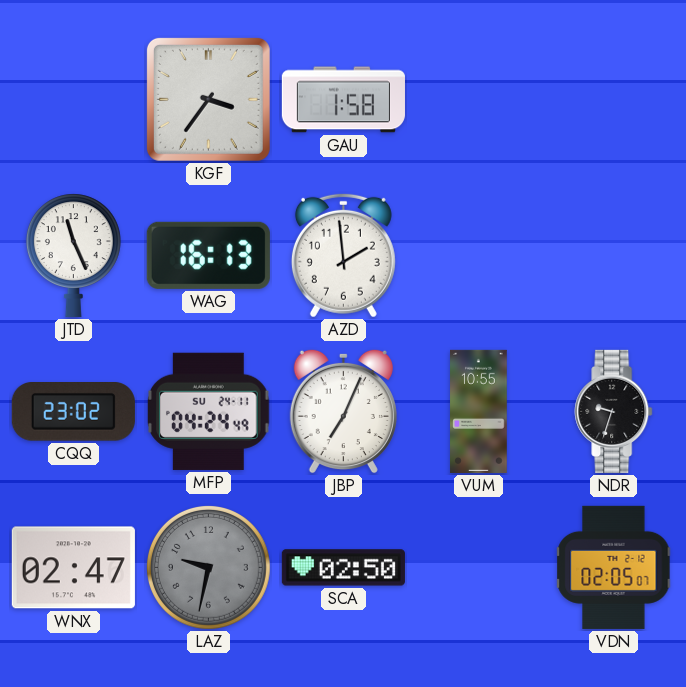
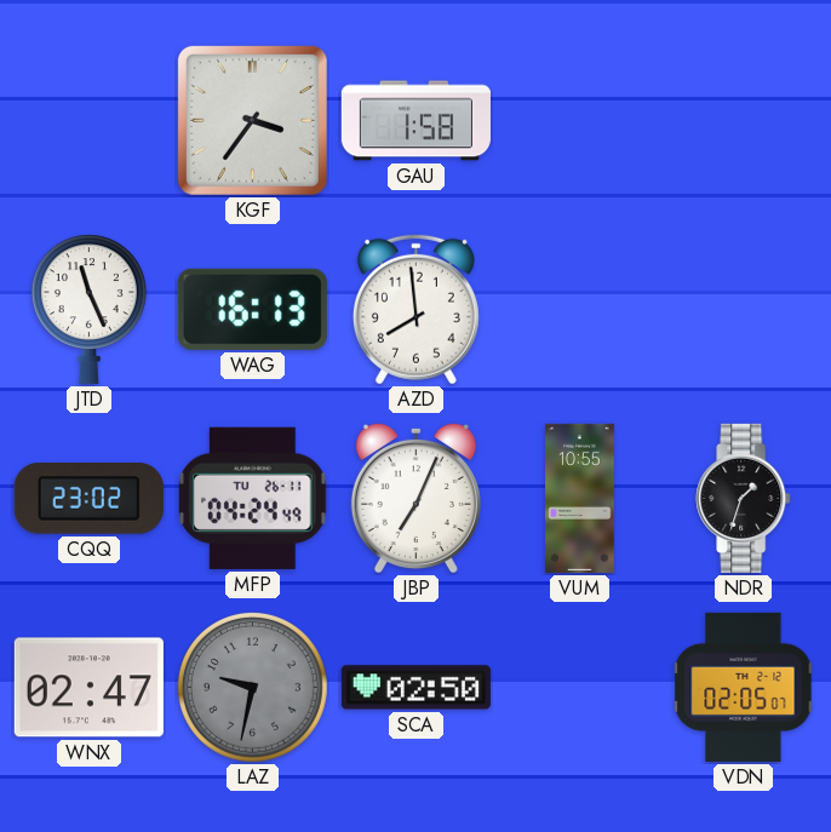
AZD: 1:59 -> 7:59
MFP date: SU 24-11 -> TU 26-11
NDR: 9:33 -> 1:33
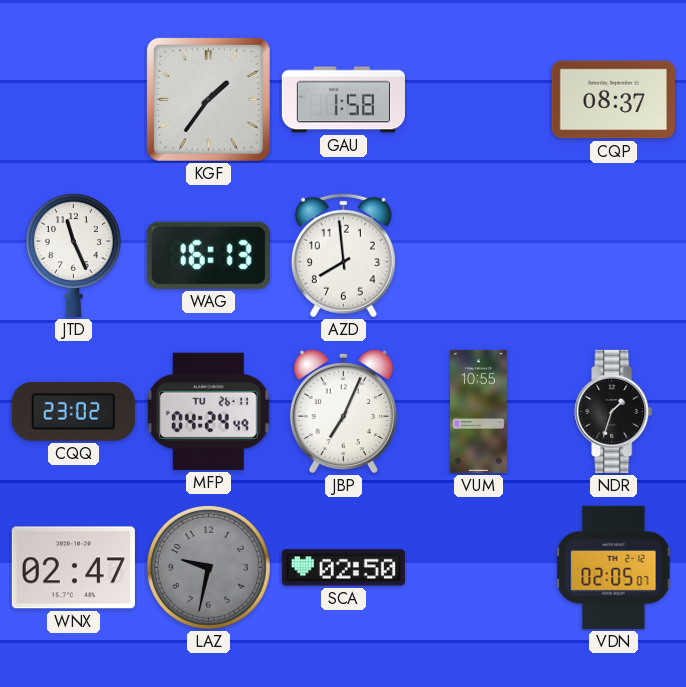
KGF: 3:36 -> 1:36
CQP: none -> 08:37
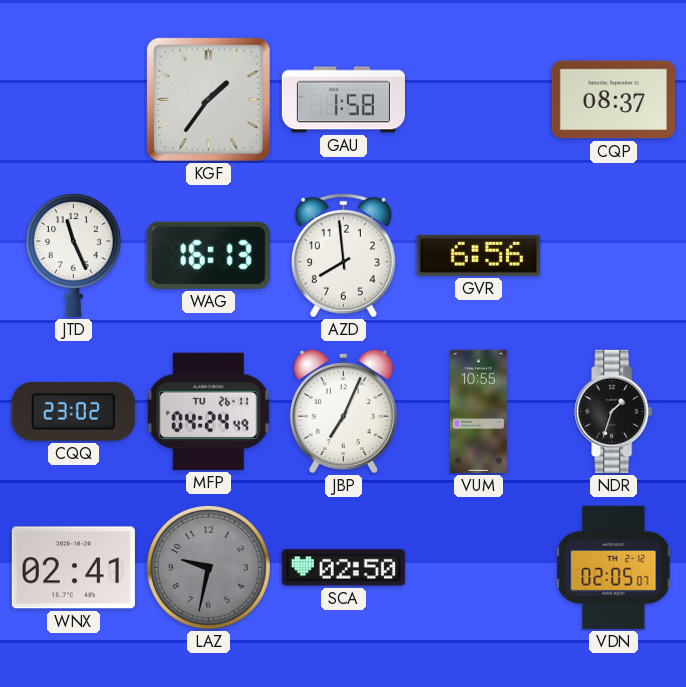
GVR: none -> 6:56
WNX: 02:47 -> 02:41
